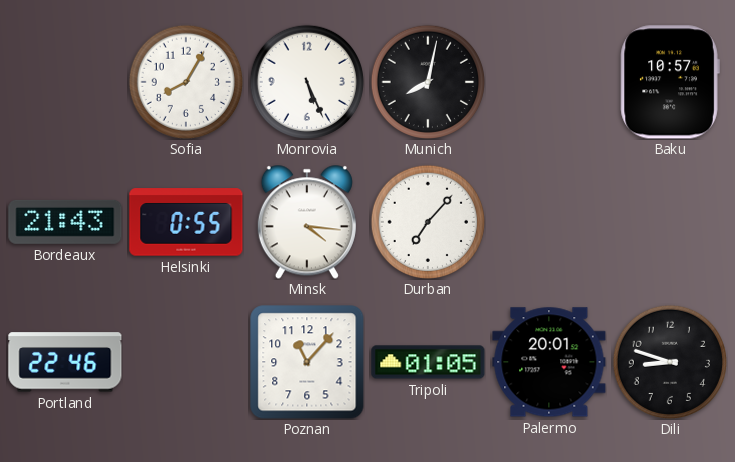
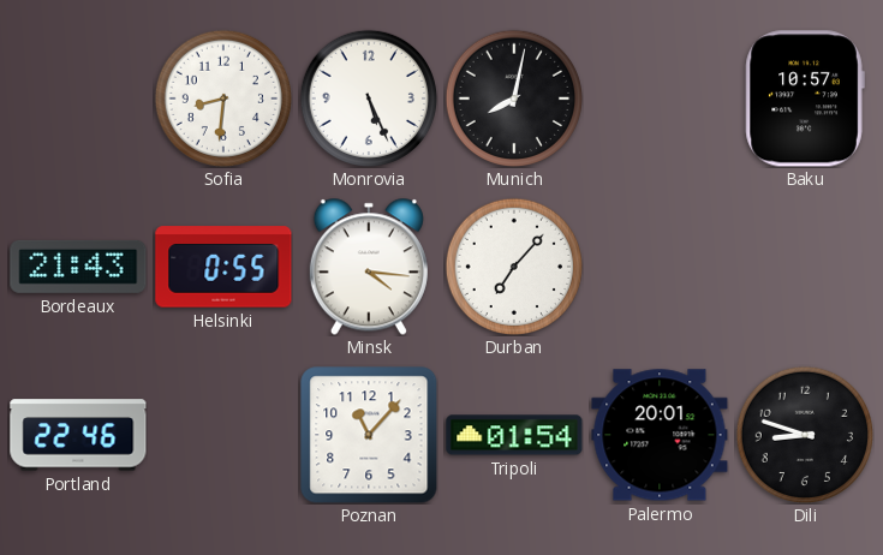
Sofia: 8:05 -> 8:31
Tripoli: 01:05 -> 01:54
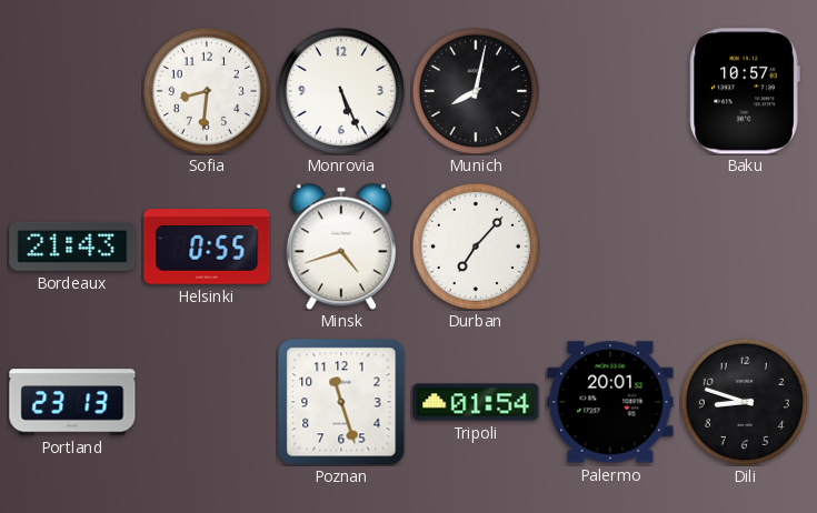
Minsk: 4:16 -> 4:42
Portland: 22:46 -> 23:13
Poznan: 11:07 -> 11:27
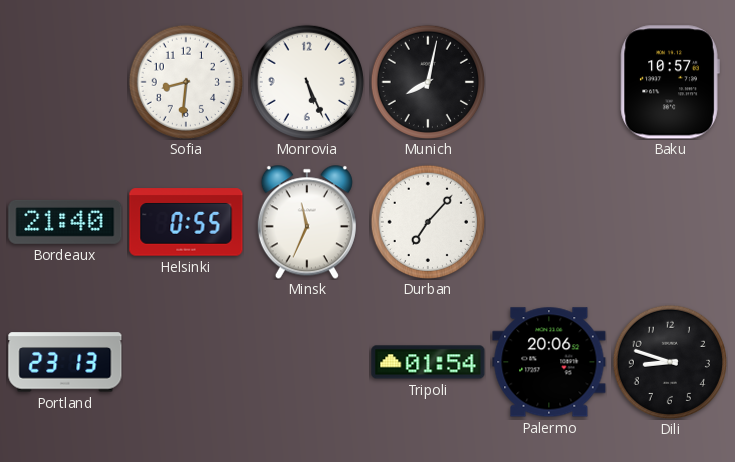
Bordeaux: 21:43 -> 21:40
Minsk: 4:42 -> 11:34
Poznan: 11:27 -> none
Palermo: 20:01 -> 20:06
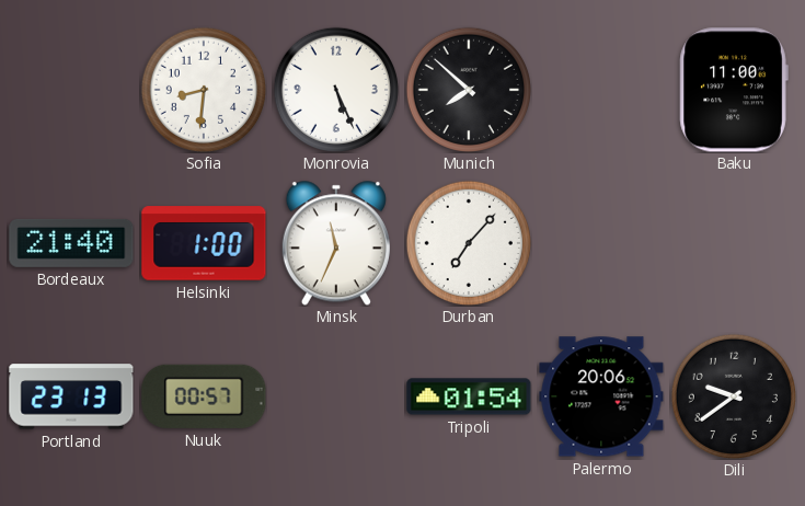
Munich: 8:02 -> 7:52
Baku: 10:57 -> 11:00
Helsinki: 0:55 -> 1:00
Nuuk: none -> 00:57
Dili: 8:48 -> 9:39
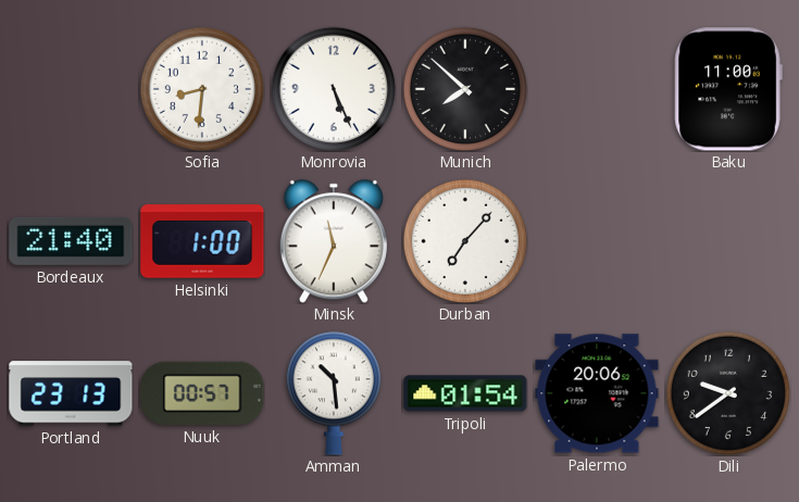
Amman: none -> 10:29
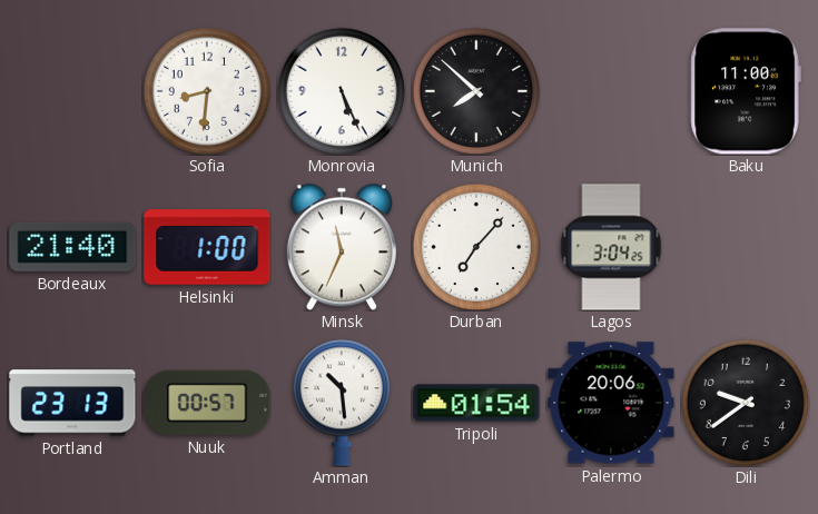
Lagos: none -> 3:04
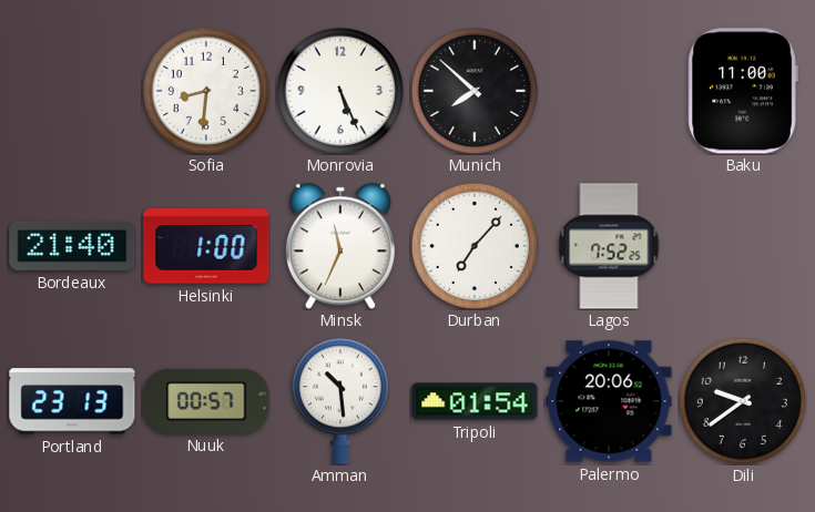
Lagos: 3:04 -> 7:52
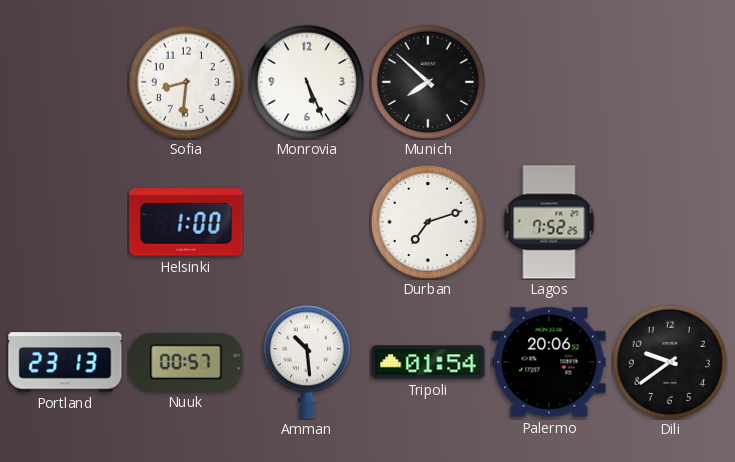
Baku: 11:00 -> none
Bordeaux: 21:40 -> none
Minsk: 11:34 -> none
Durban: 7:07 -> 7:12
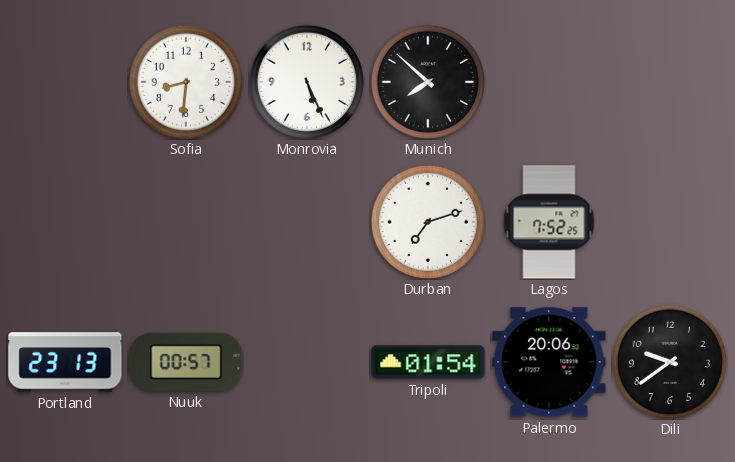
Helsinki: 1:00 -> none
Amman: 10:29 -> none
